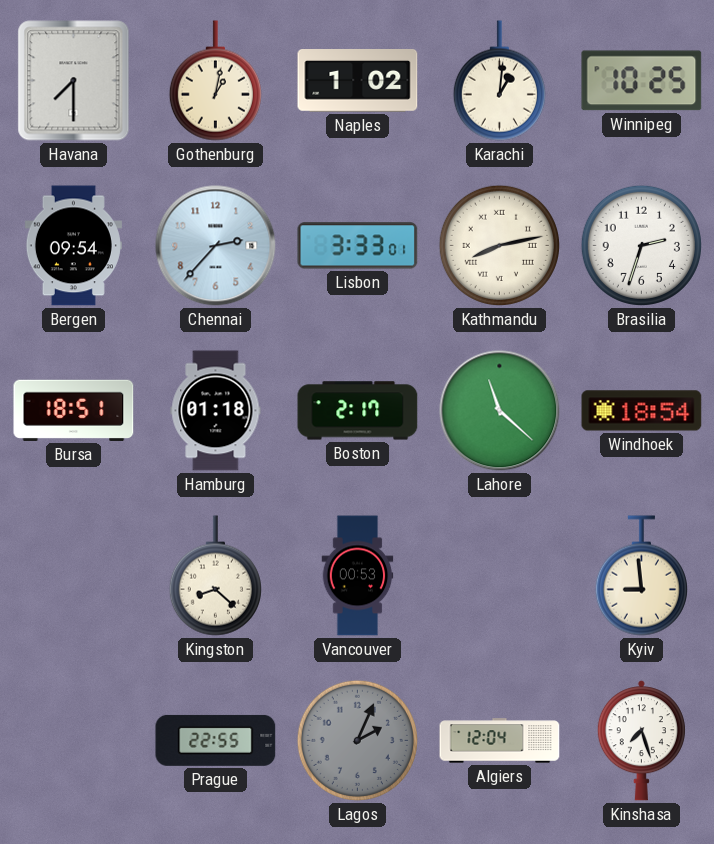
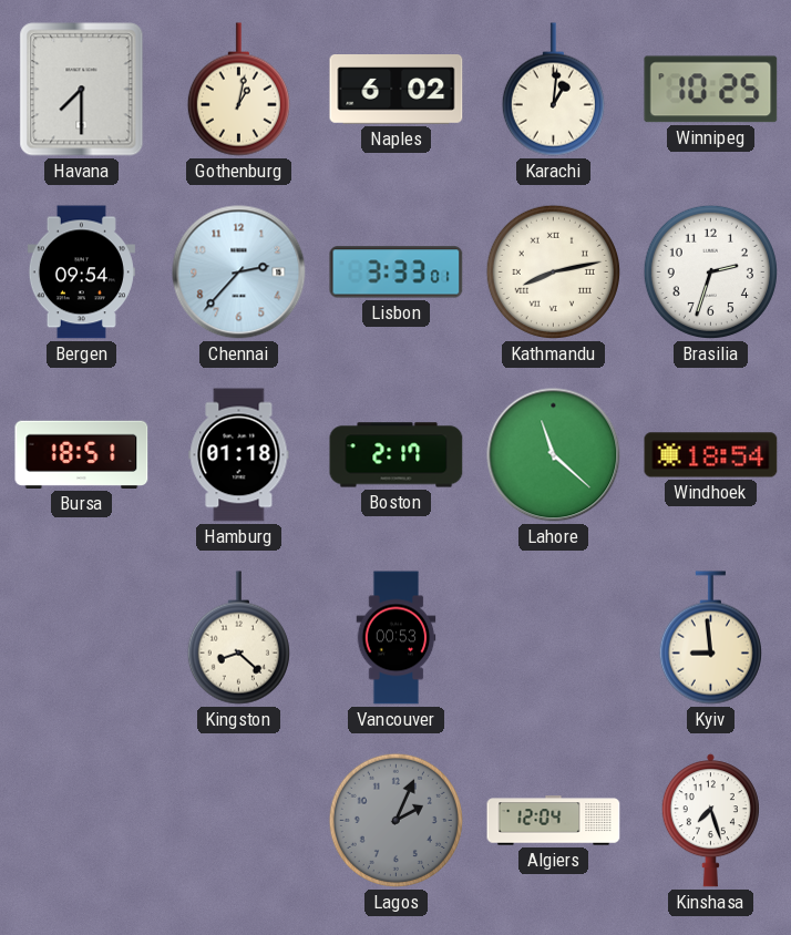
Naples: 1:02 -> 6:02
Prague: 22:55 -> none
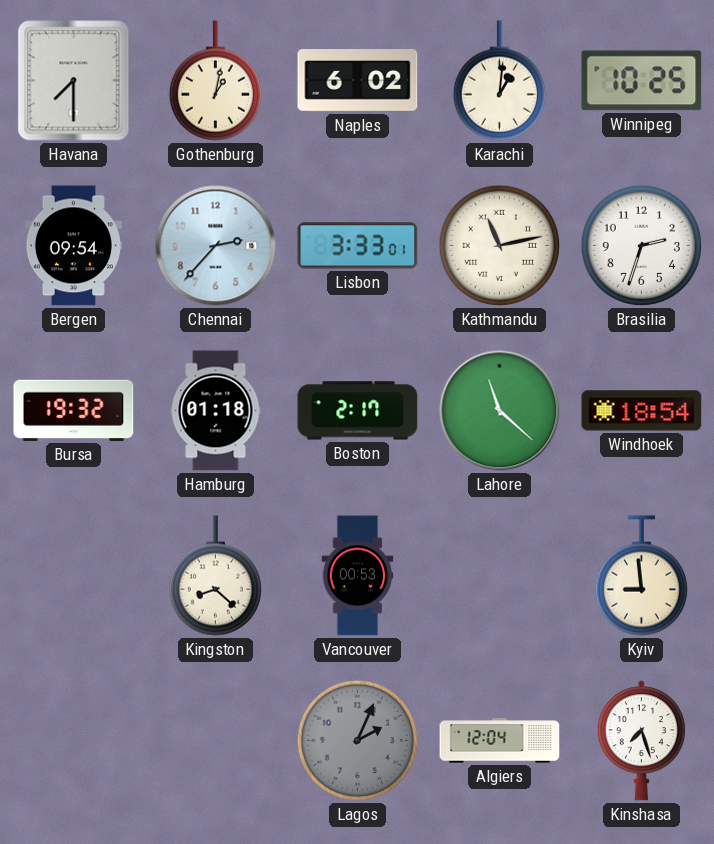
Kathmandu: 8:13 -> 11:13
Bursa: 18:51 -> 19:32
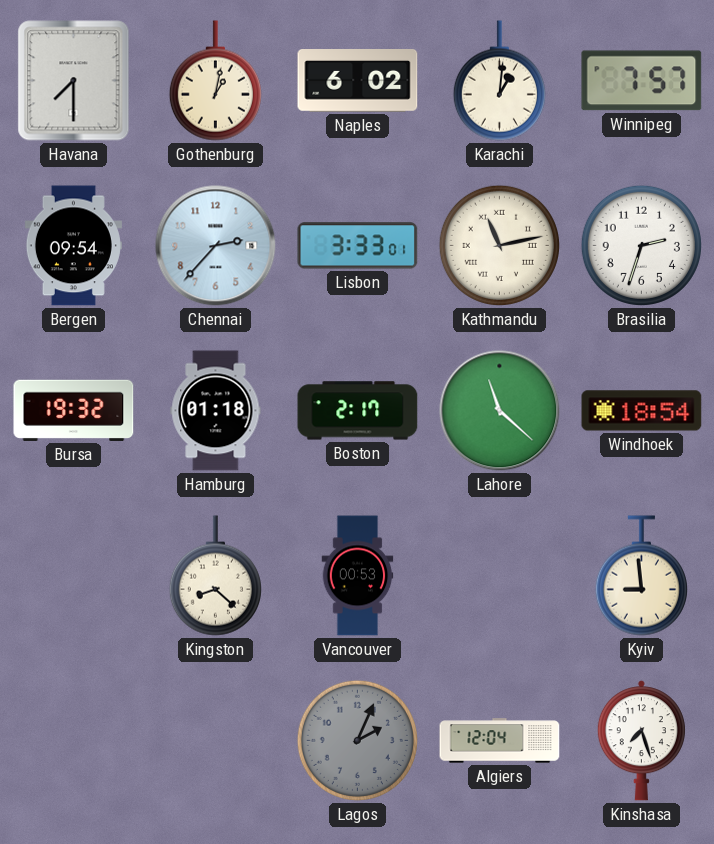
Winnipeg: 10:25 -> 7:57
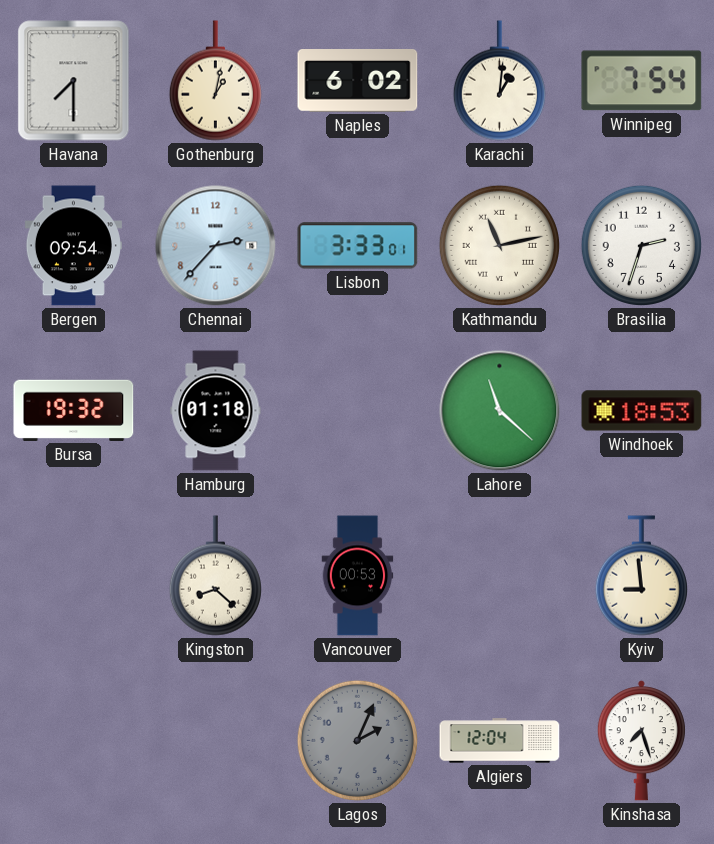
Winnipeg: 7:57 -> 7:54
Boston: 2:17 -> none
Windhoek: 18:54 -> 18:53
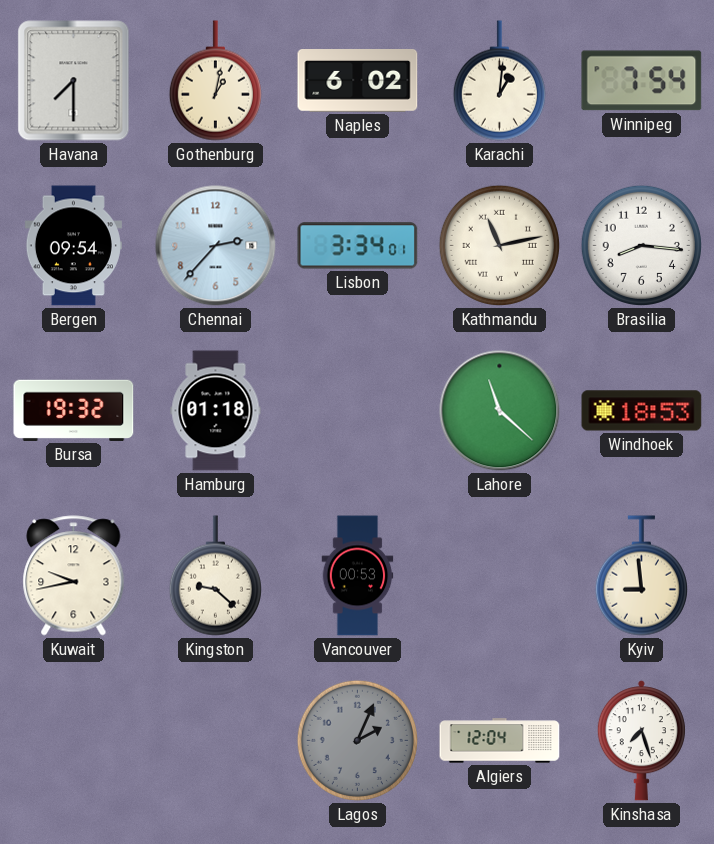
Lisbon: 3:33 -> 3:34
Brasilia: 2:33 -> 8:16
Kuwait: none -> 9:43
Kingston: 8:22 -> 9:22
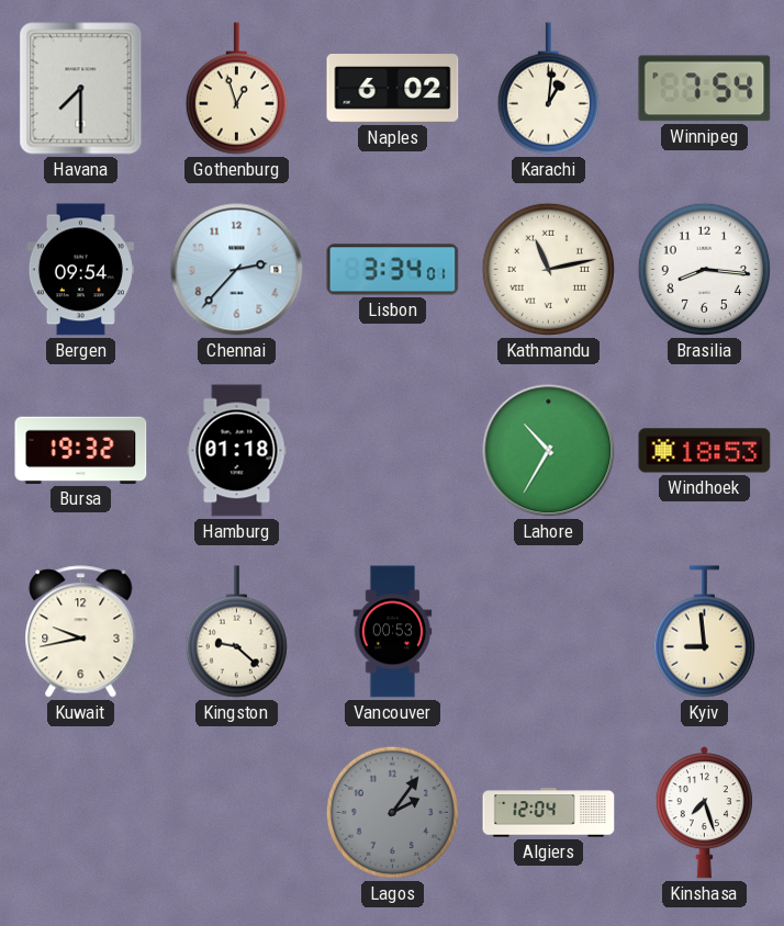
Gothenburg: 1:02 -> 12:57
Lahore: 11:22 -> 10:35
Lagos: 2:04 -> 2:06
